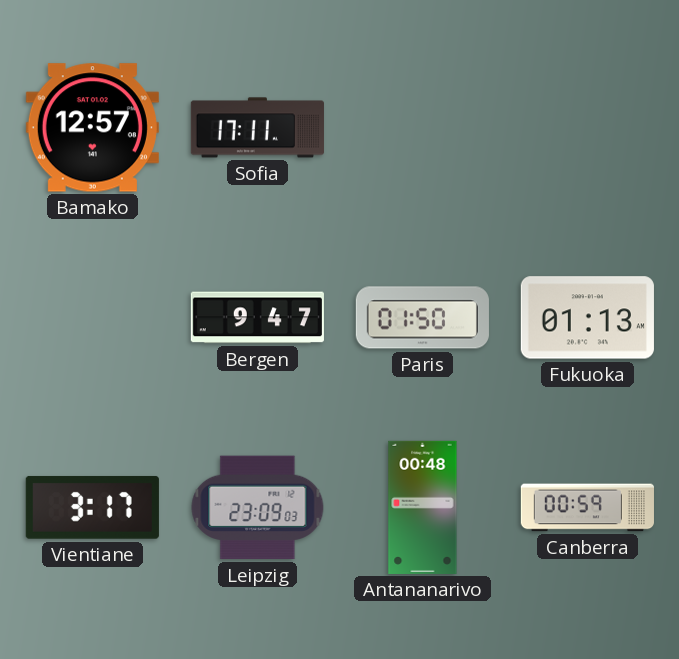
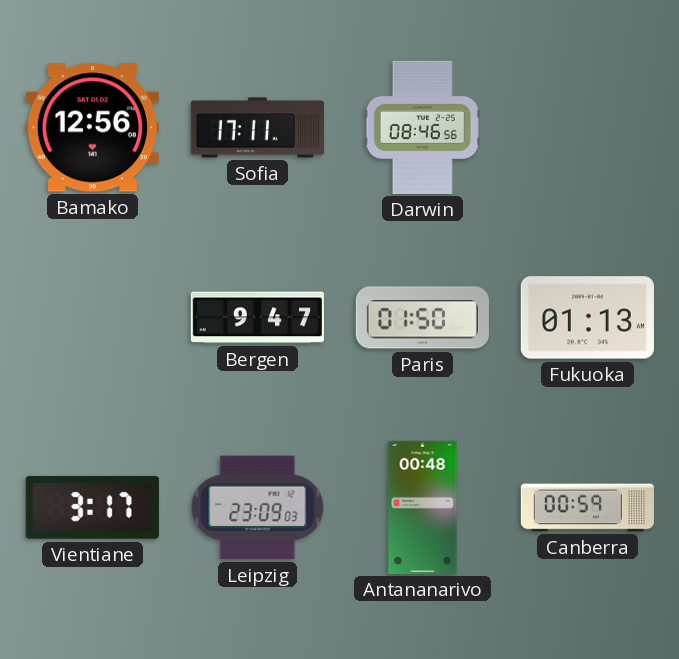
Bamako: 12:57 -> 12:56
Darwin: none -> 08:46
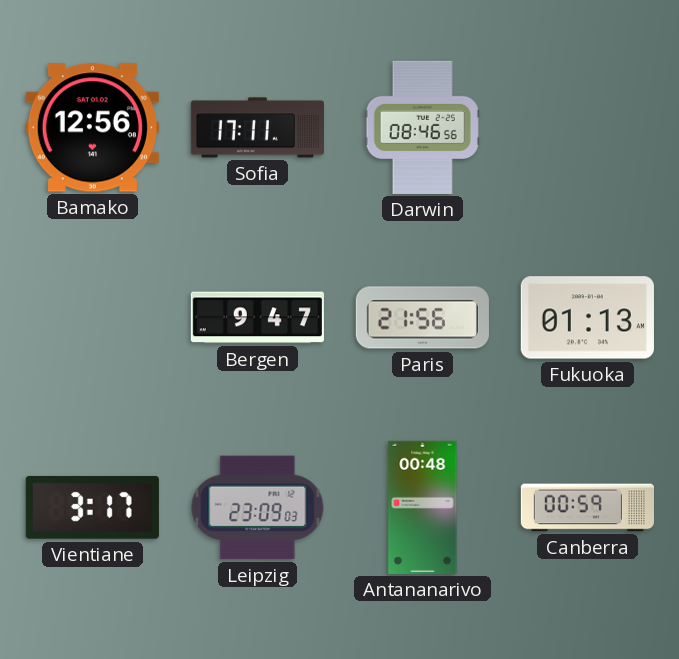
Paris: 01:50 -> 21:56
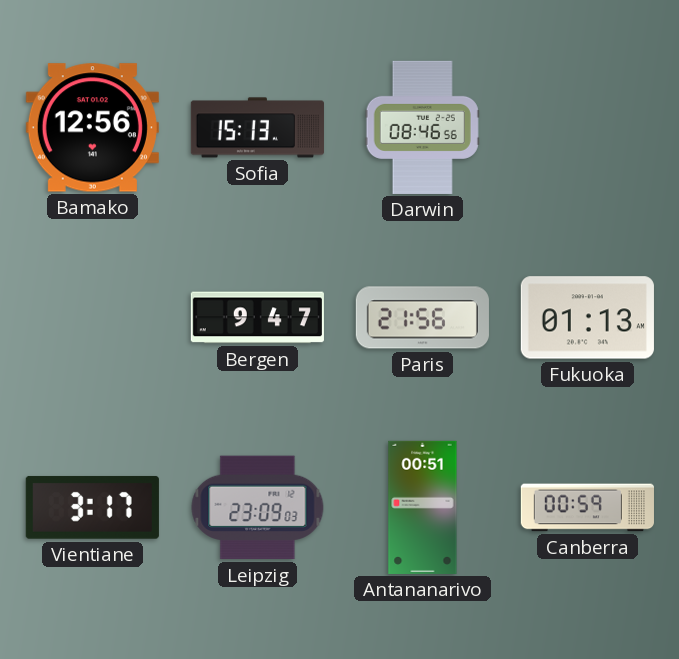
Sofia: 17:11 -> 15:13
Antananarivo: 00:48 -> 00:51
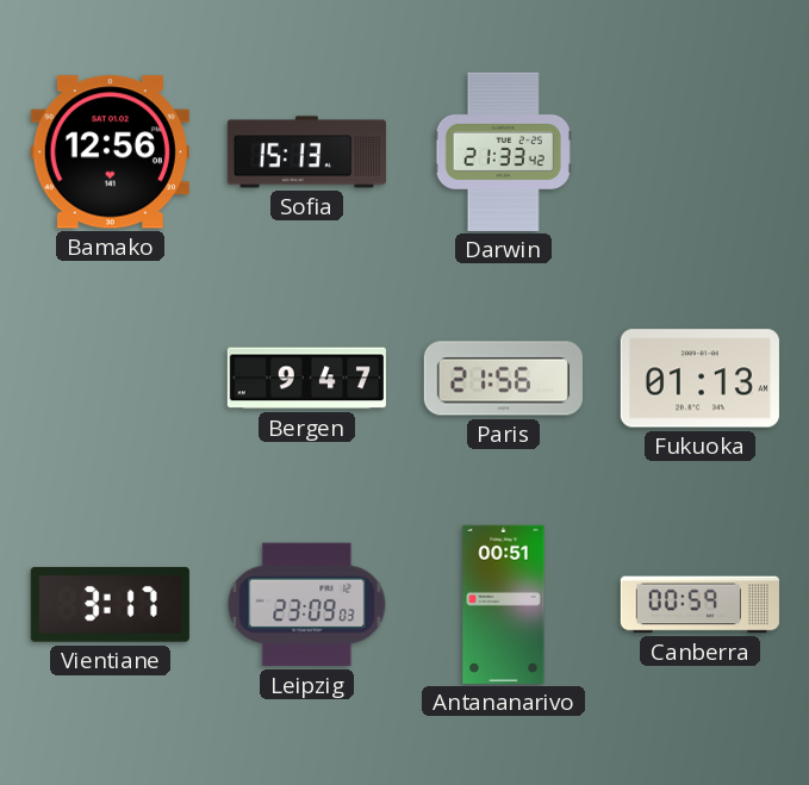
Darwin: 08:46 -> 21:33
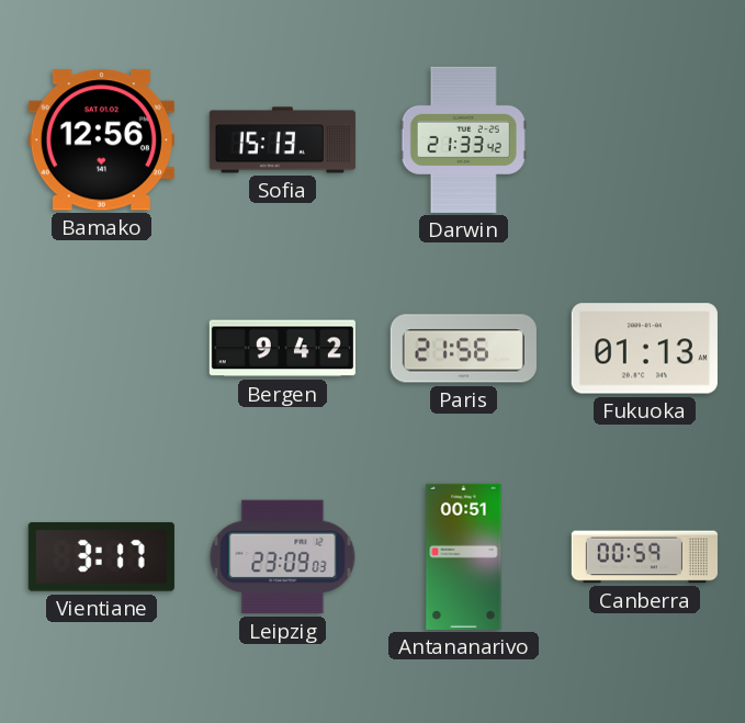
Bergen: 9:47 -> 9:42
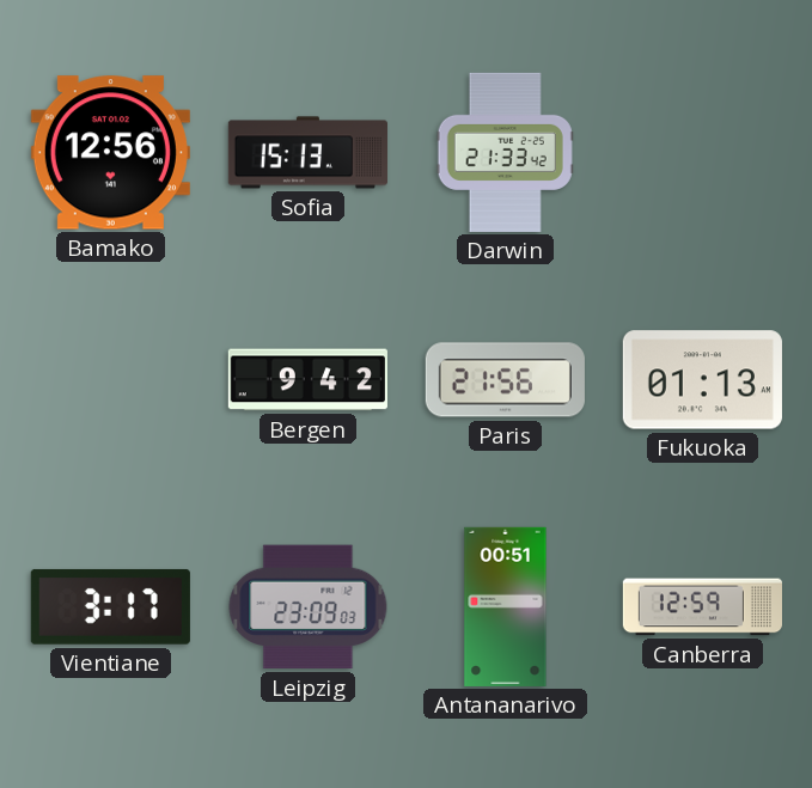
Canberra: 00:59 -> 12:59
